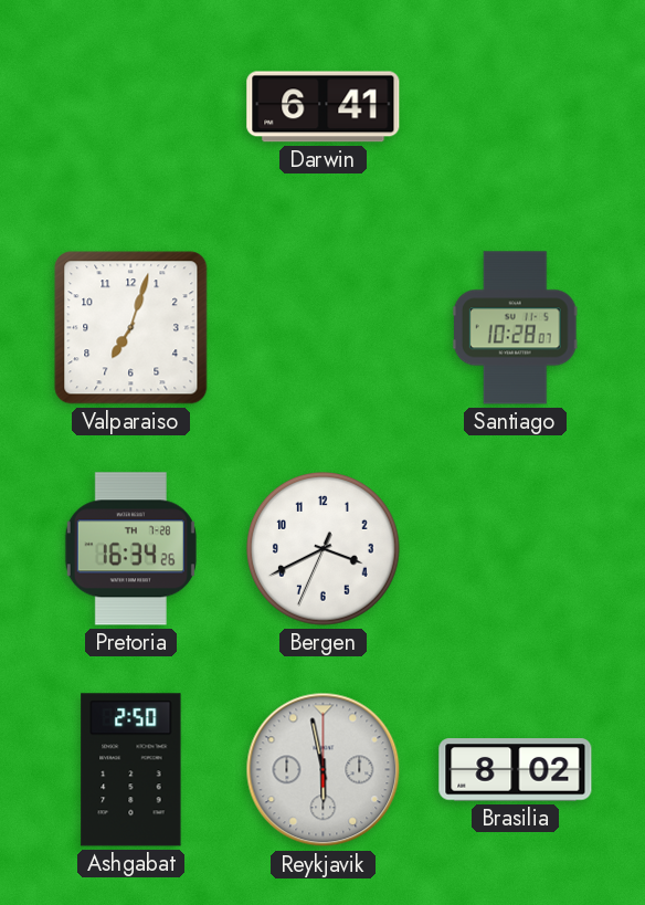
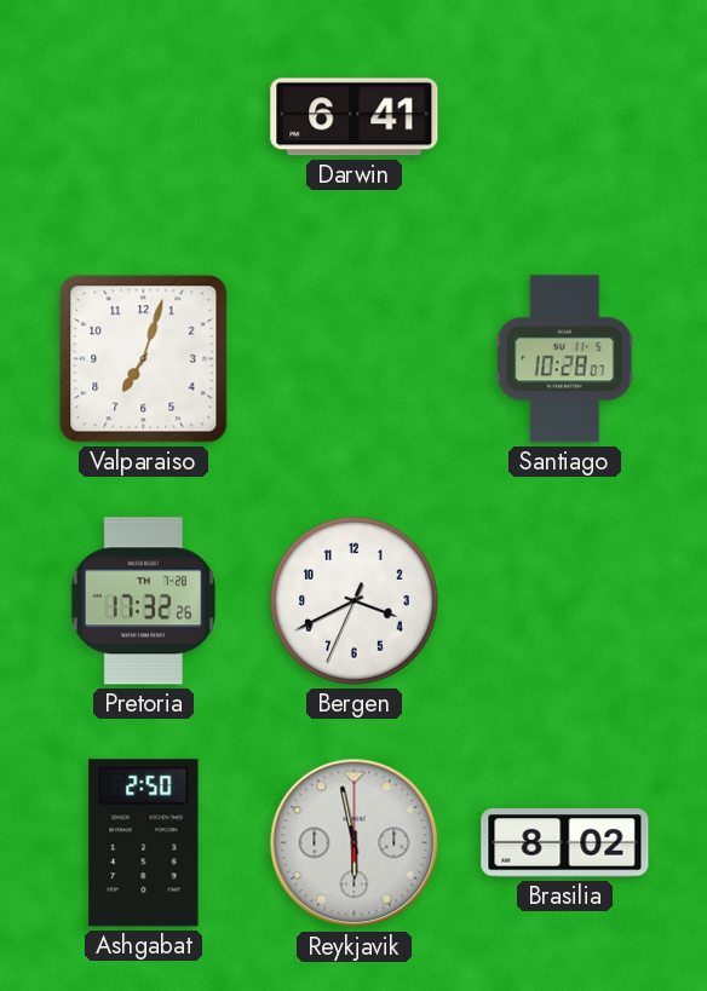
Pretoria: 16:34 -> 17:32
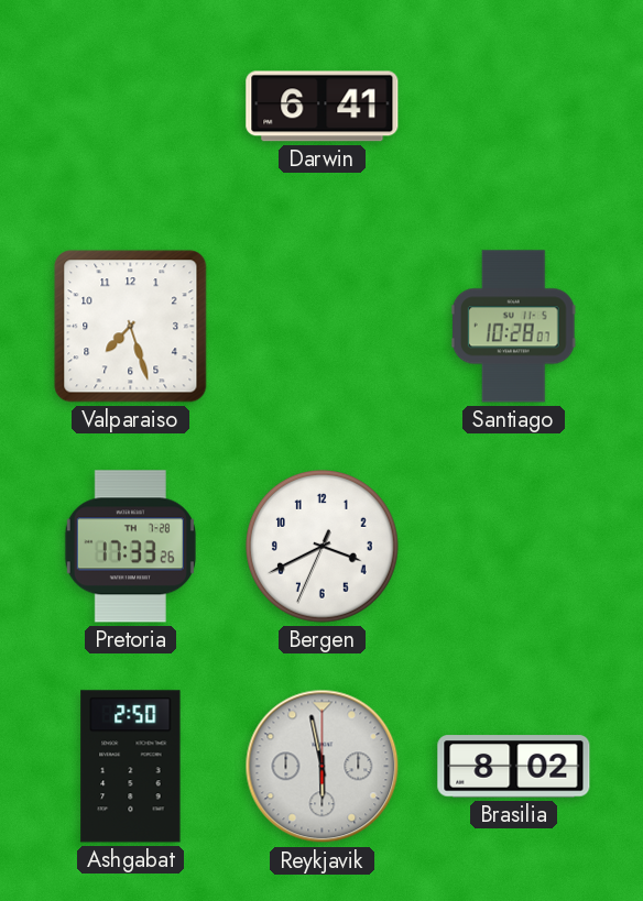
Valparaiso: 7:03 -> 7:27
Pretoria: 17:32 -> 17:33
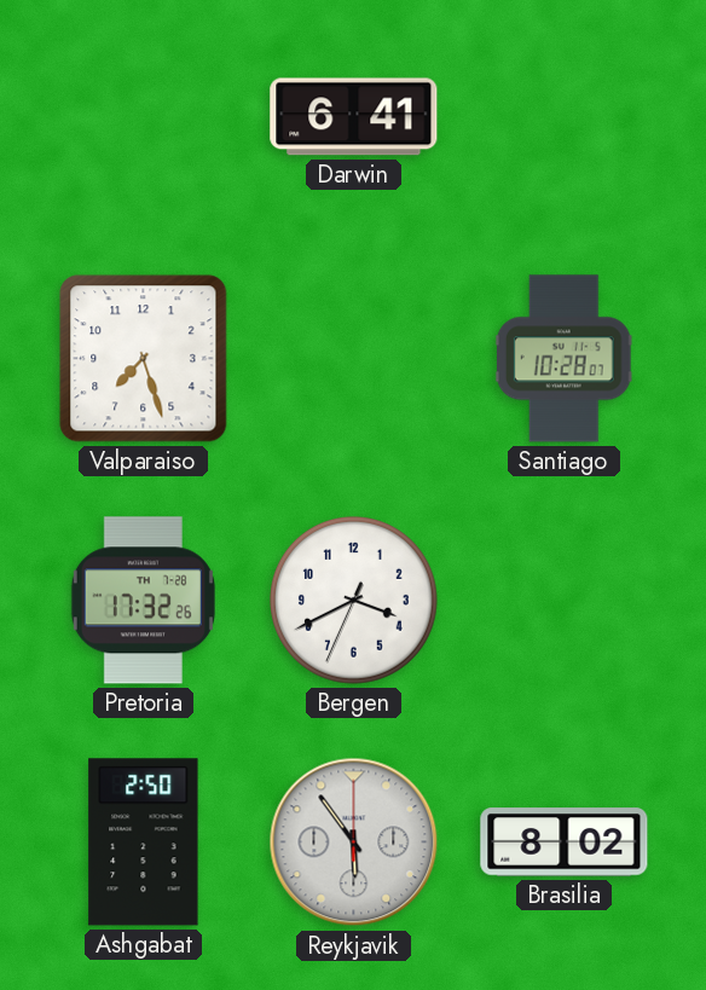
Pretoria: 17:33 -> 17:32
Reykjavik: 5:58 -> 5:54
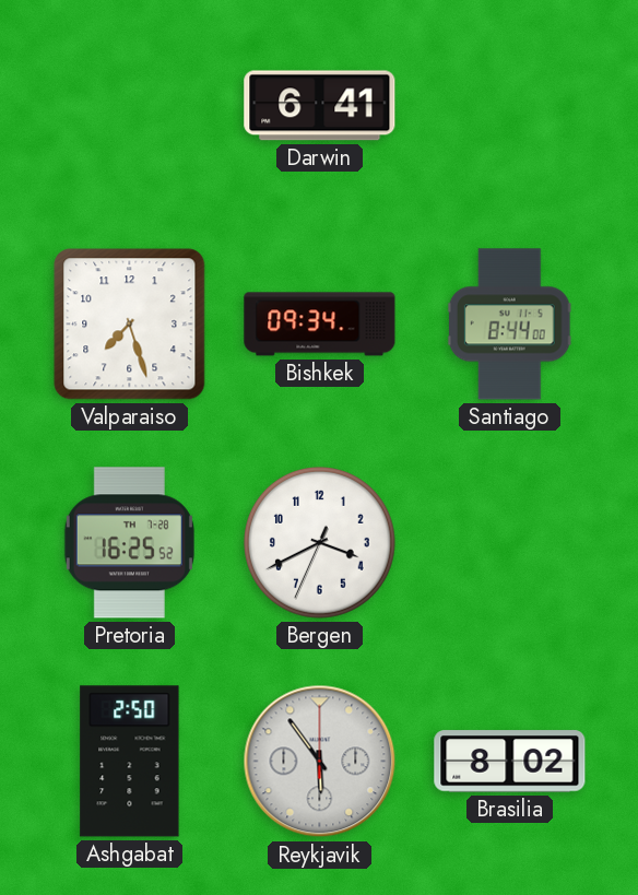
Bishkek: none -> 09:34
Santiago: 10:28 -> 8:44
Pretoria: 17:32 -> 16:25
